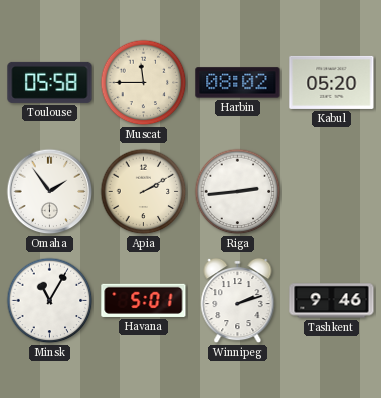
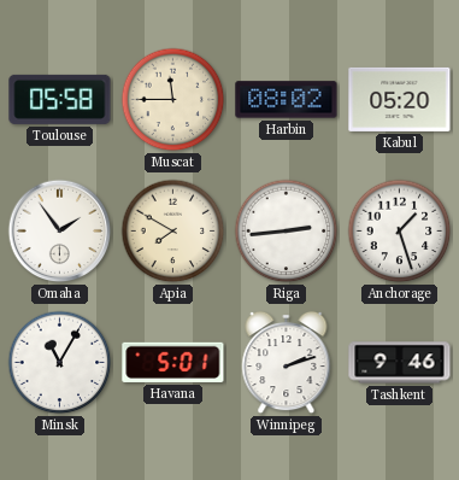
Apia: 2:10 -> 7:50
Anchorage: none -> 1:27
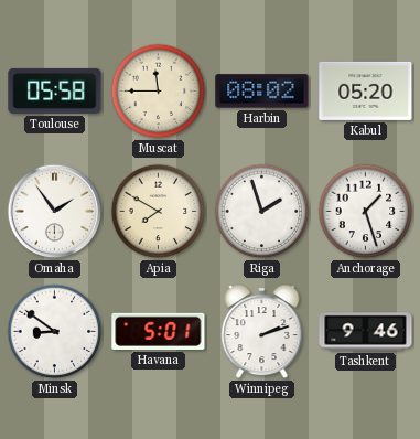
Riga: 2:44 -> 1:57
Minsk: 11:05 -> 8:51
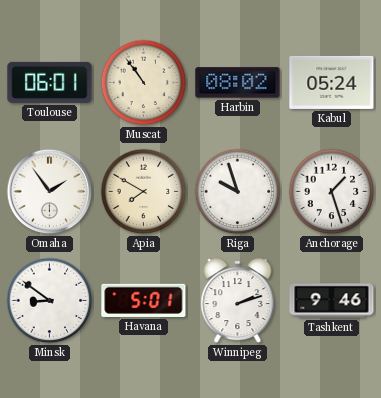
Toulouse: 05:58 -> 06:01
Muscat: 11:45 -> 10:54
Kabul: 05:20 -> 05:24
Riga: 1:57 -> 9:57
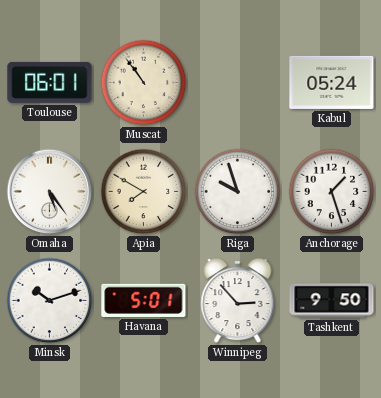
Harbin: 08:02 -> none
Omaha: 1:54 -> 5:24
Minsk: 8:51 -> 10:12
Winnipeg: 2:12 -> 2:53
Tashkent: 9:46 -> 9:50
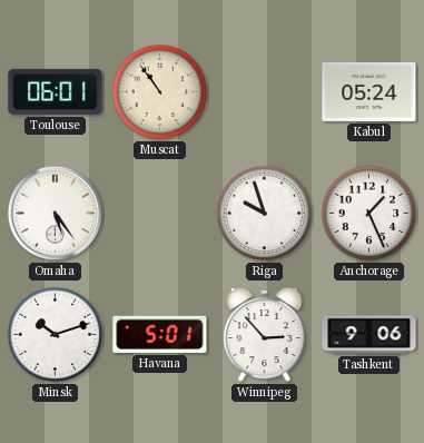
Apia: 7:50 -> none
Anchorage: 1:27 -> 1:26
Tashkent: 9:50 -> 9:06
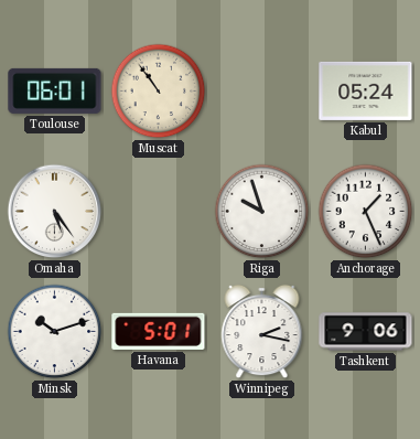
Winnipeg: 2:53 -> 2:17
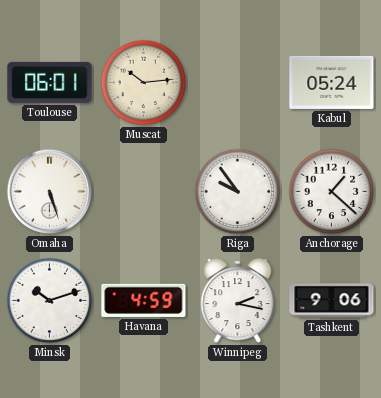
Muscat: 10:54 -> 10:14
Omaha: 5:24 -> 5:27
Riga: 9:57 -> 9:54
Anchorage: 1:26 -> 1:22
Havana: 5:01 -> 4:59
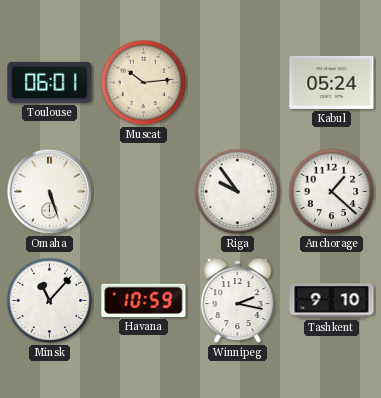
Minsk: 10:12 -> 11:07
Havana: 4:59 -> 10:59
Tashkent: 9:06 -> 9:10
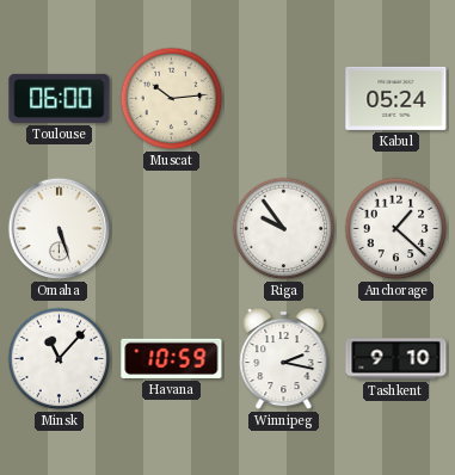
Toulouse: 06:01 -> 06:00
